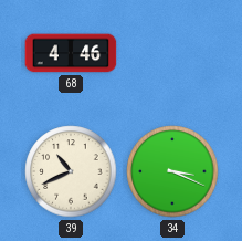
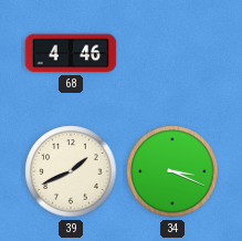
39: 10:41 -> 1:41
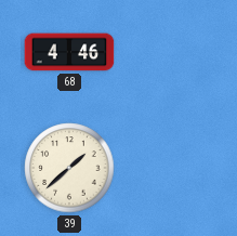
39: 1:41 -> 1:38
34: 3:19 -> none
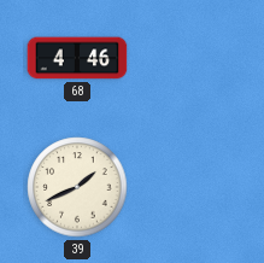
39: 1:38 -> 1:41
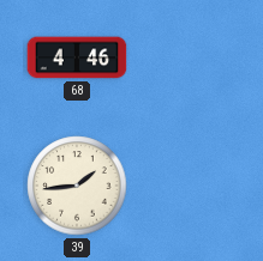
39: 1:41 -> 1:44
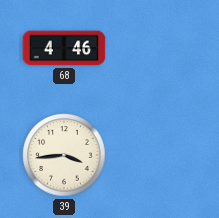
39: 1:44 -> 3:44
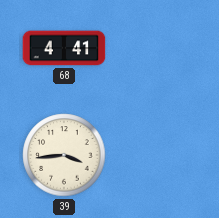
68: 4:46 -> 4:41
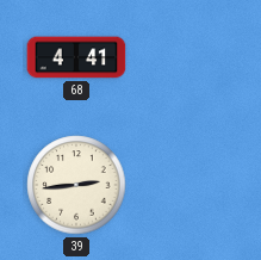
39: 3:44 -> 2:44
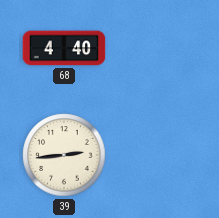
68: 4:41 -> 4:40
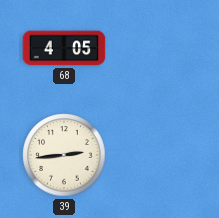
68: 4:40 -> 4:05
